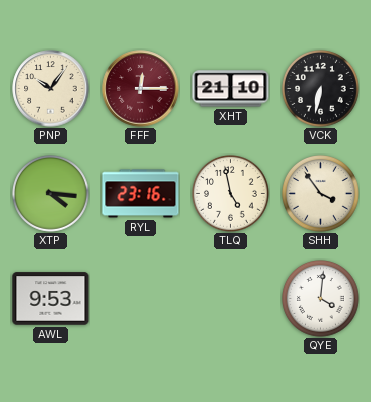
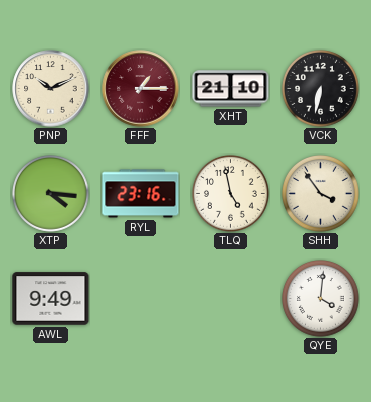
PNP: 10:06 -> 10:11
FFF: 12:15 -> 1:15
AWL: 9:53 -> 9:49
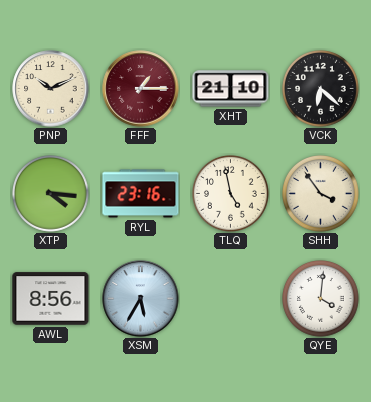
VCK: 6:32 -> 6:22
AWL: 9:49 -> 8:56
XSM: none -> 5:35
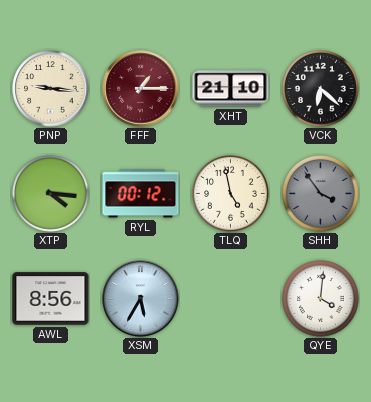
PNP: 10:11 -> 9:16
RYL: 23:16 -> 00:12
SHH dial: cream -> grey
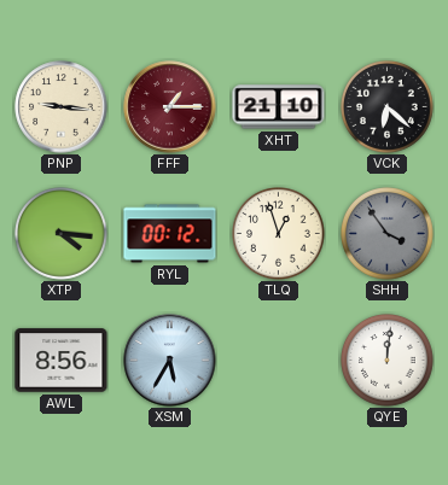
TLQ: 4:58 -> 12:57
QYE: 4:01 -> 12:01
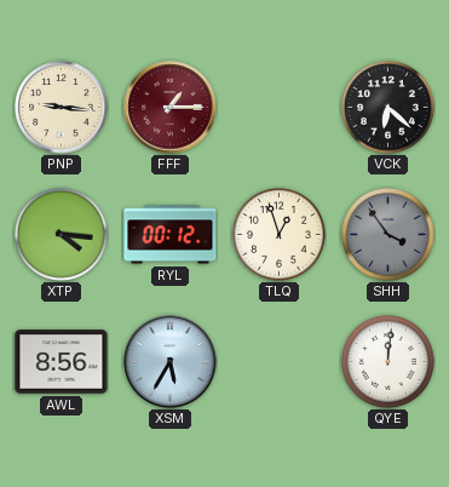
XHT: 21:10 -> none
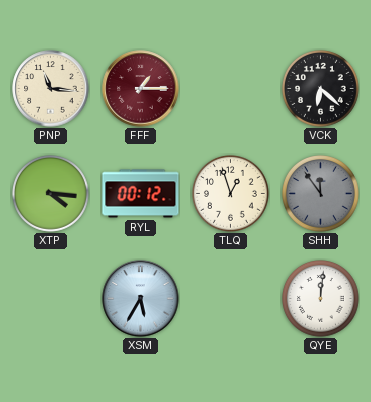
PNP: 9:16 -> 11:16
SHH: 3:54 -> 11:54
AWL: 8:56 -> none
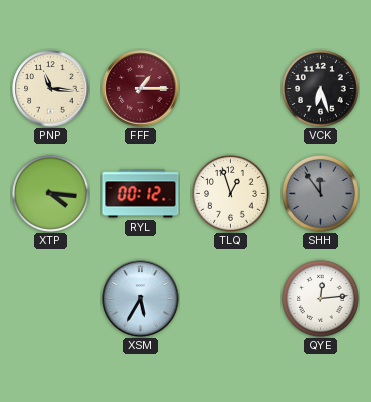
VCK: 6:22 -> 6:27
QYE: 12:01 -> 12:14
